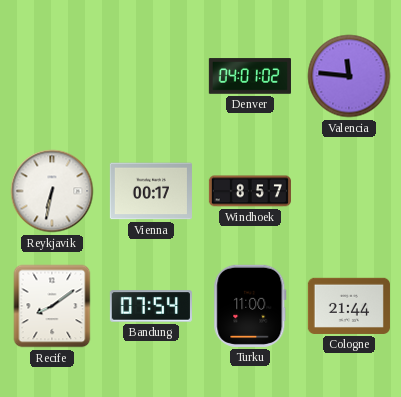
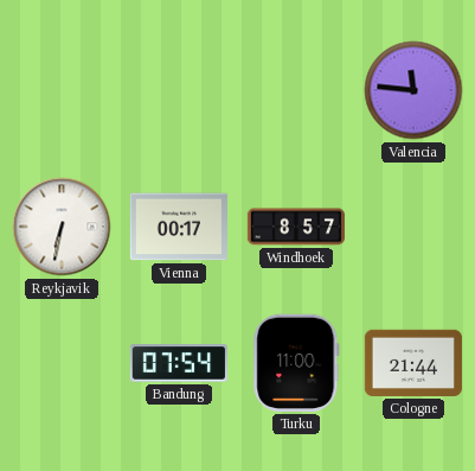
Denver: 04:01 -> none
Recife: 8:09 -> none
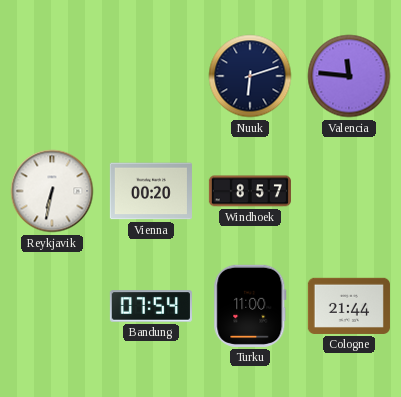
Nuuk: none -> 6:12
Vienna: 00:17 -> 00:20
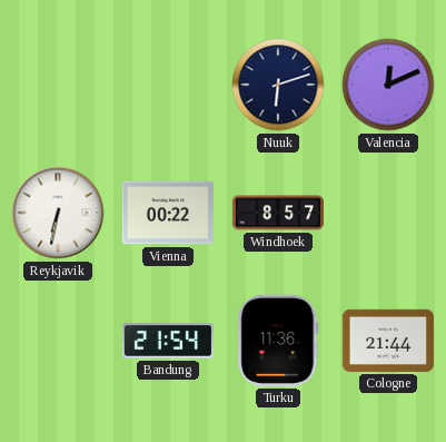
Valencia: 11:46 -> 12:11
Vienna: 00:20 -> 00:22
Bandung: 07:54 -> 21:54
Turku: 11:00 -> 11:36
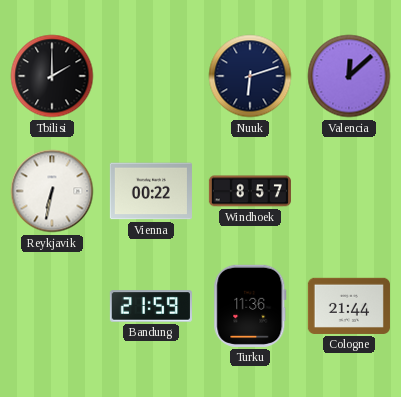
Tbilisi: none -> 2:00
Valencia: 12:11 -> 12:08
Bandung: 21:54 -> 21:59
